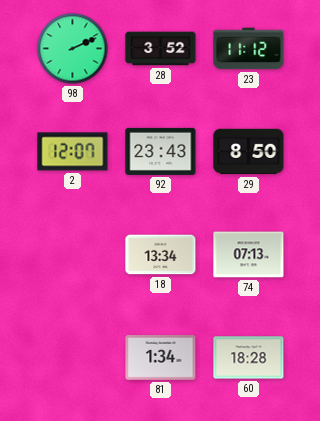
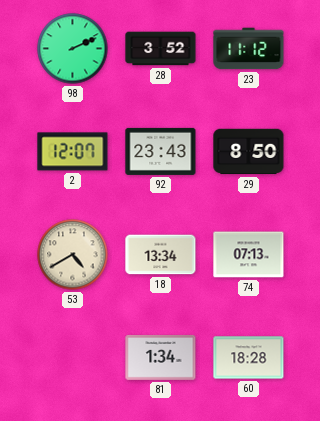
53: none -> 4:40
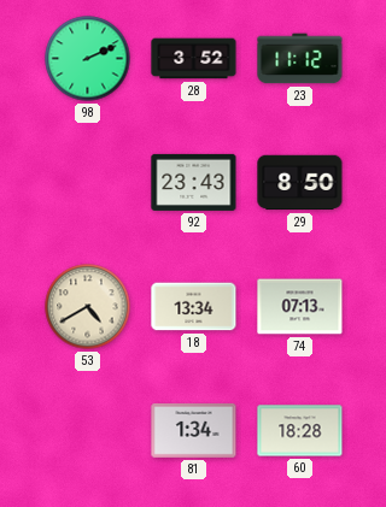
2: 12:07 -> none
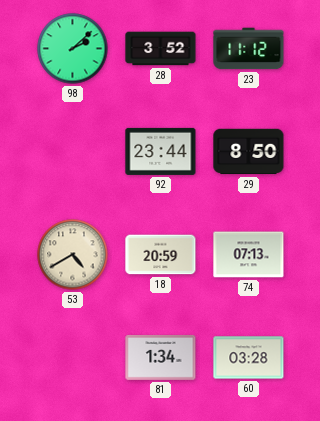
98: 2:11 -> 2:08
92: 23:43 -> 23:44
18: 13:34 -> 20:59
60: 18:28 -> 03:28
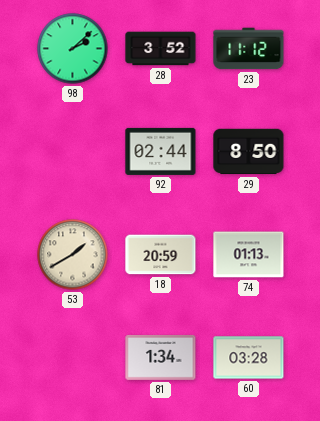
92: 23:44 -> 02:44
53: 4:40 -> 1:40
74: 07:13 -> 01:13
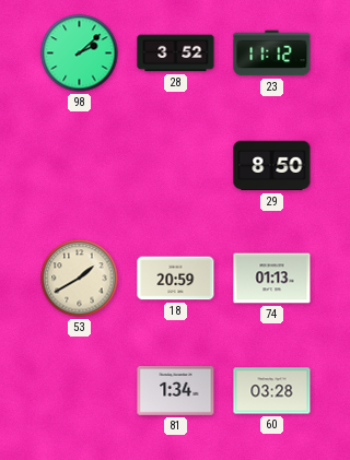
92: 02:44 -> none
